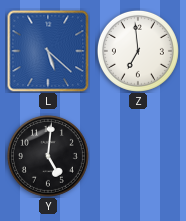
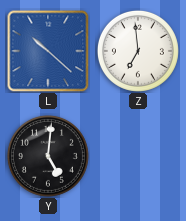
L: 5:22 -> 10:22
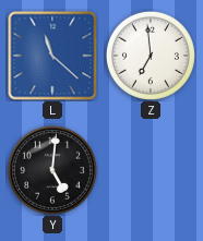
L: 10:22 -> 11:22
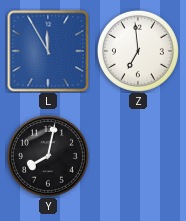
L: 11:22 -> 11:55
Y: 5:01 -> 8:02
